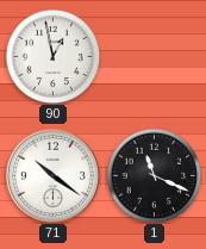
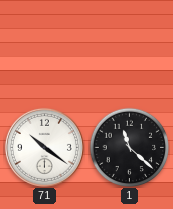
90: 12:58 -> none
1: 11:19 -> 11:22
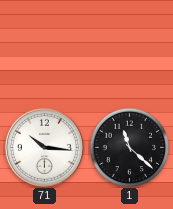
71: 10:21 -> 10:16
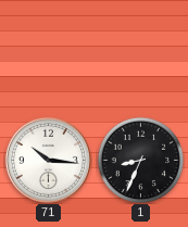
1: 11:22 -> 8:34
